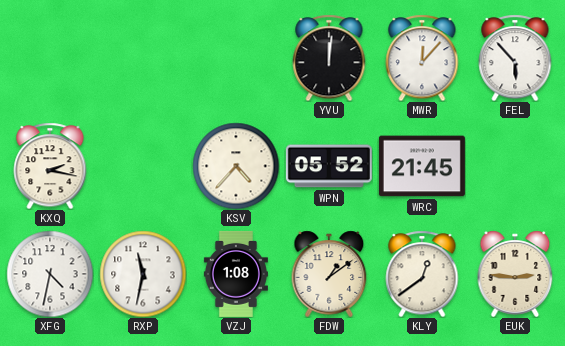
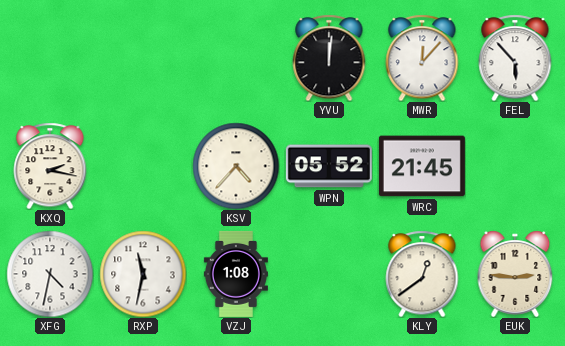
FDW: 1:09 -> none
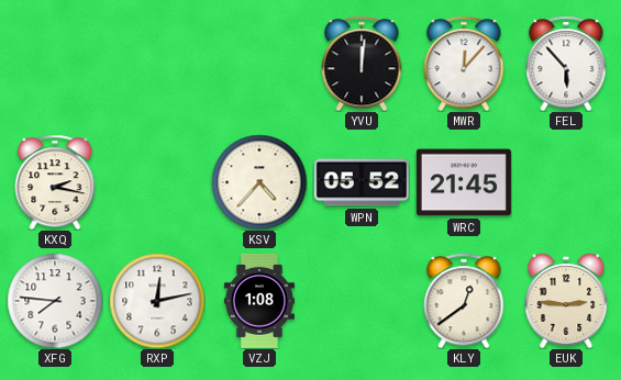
XFG: 4:32 -> 7:46
RXP: 11:32 -> 12:13
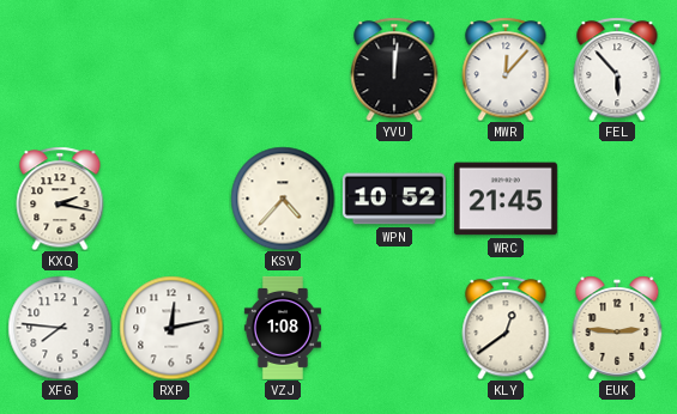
WPN: 05:52 -> 10:52
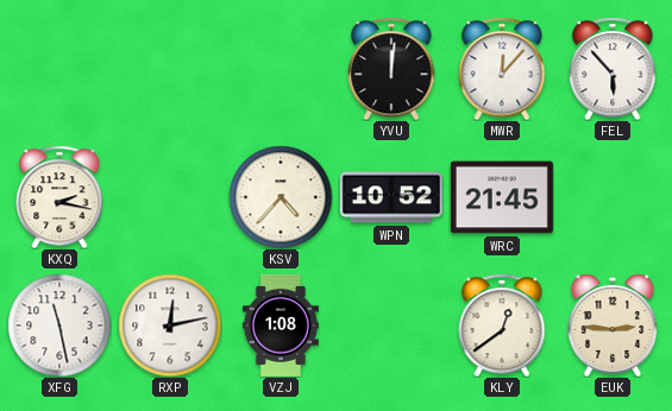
XFG: 7:46 -> 11:28
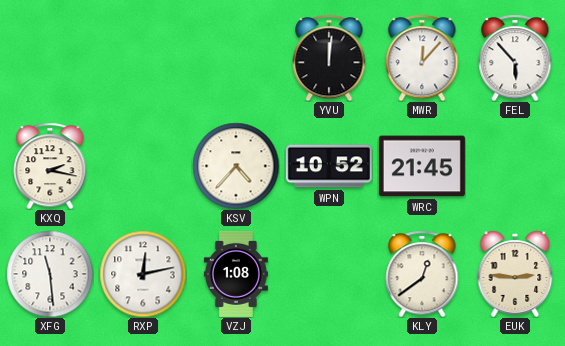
XFG: 11:28 -> 11:29
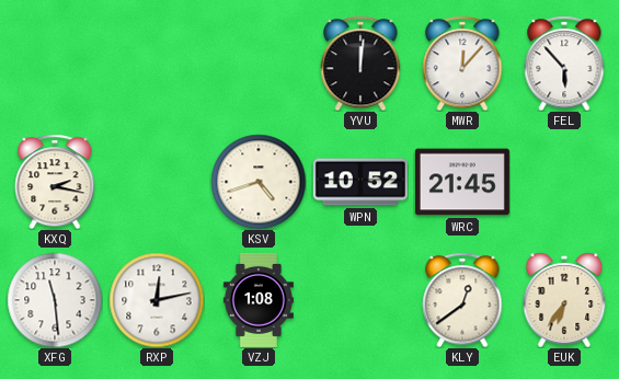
KSV: 4:37 -> 4:42
EUK: 2:46 -> 6:36
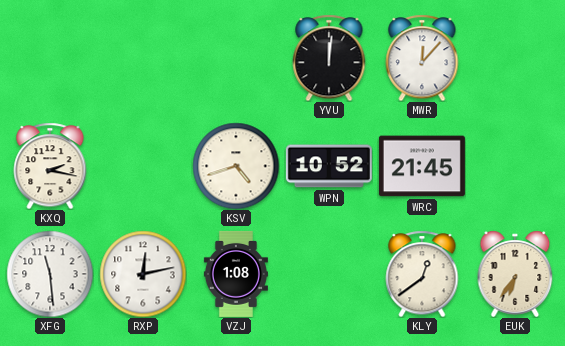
FEL: 5:53 -> none
